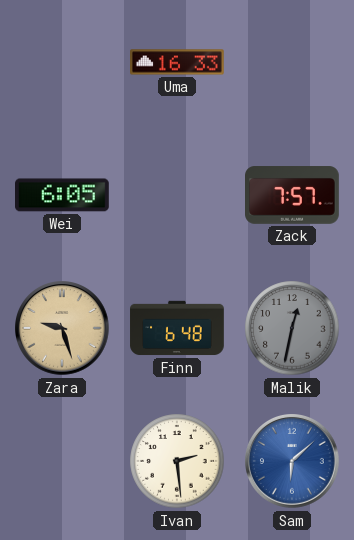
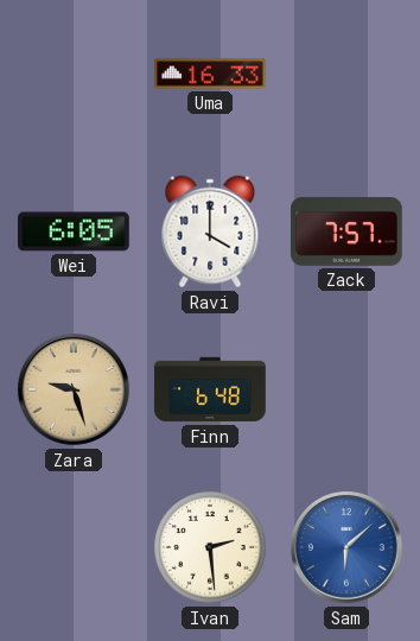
Ravi: none -> 4:00
Malik: 12:32 -> none
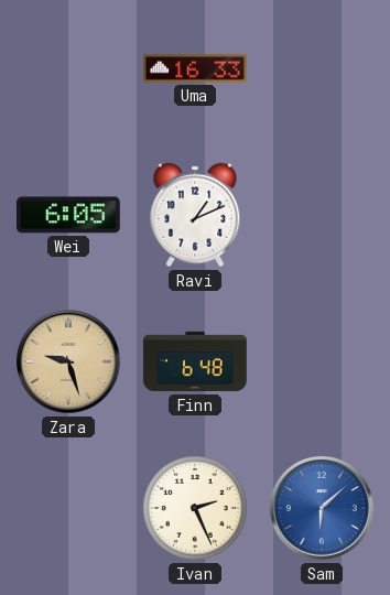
Ravi: 4:00 -> 1:11
Zack: 7:57 -> none
Ivan: 2:29 -> 2:26
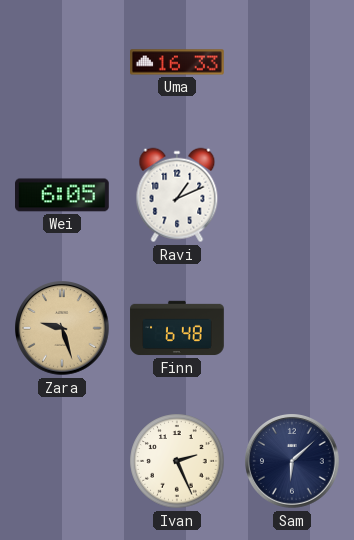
Sam dial: blue -> navy
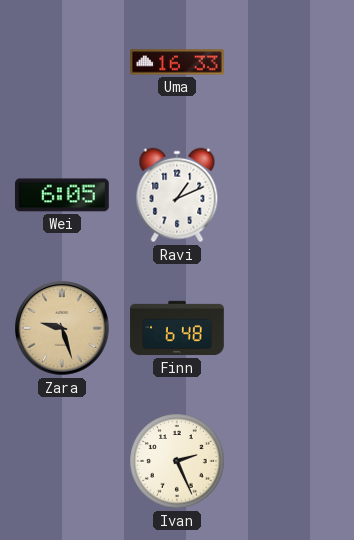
Sam: 6:08 -> none
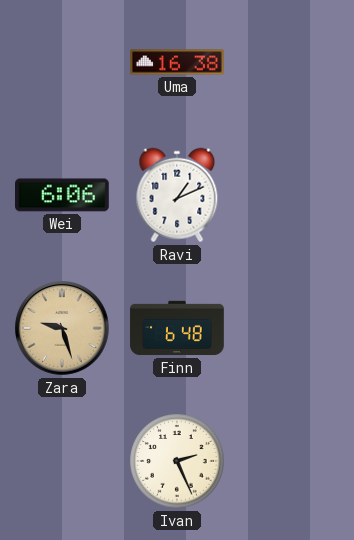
Uma: 16:33 -> 16:38
Wei: 6:05 -> 6:06
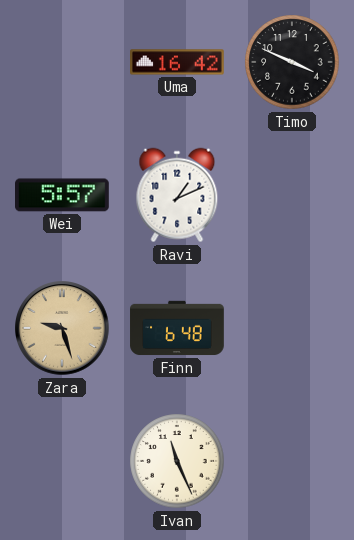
Uma: 16:38 -> 16:42
Timo: none -> 3:49
Wei: 6:06 -> 5:57
Ivan: 2:26 -> 11:26
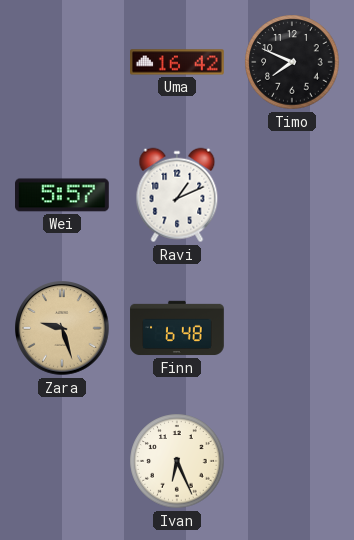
Timo: 3:49 -> 7:49
Ivan: 11:26 -> 6:26
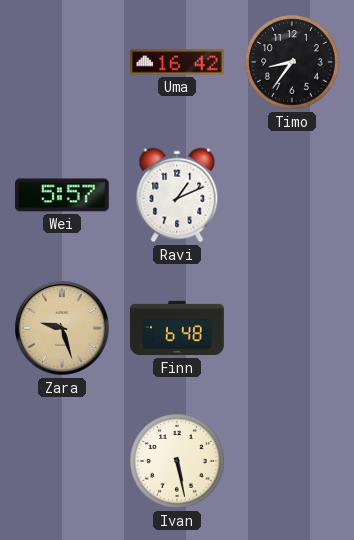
Timo: 7:49 -> 8:36
Ivan: 6:26 -> 5:28
